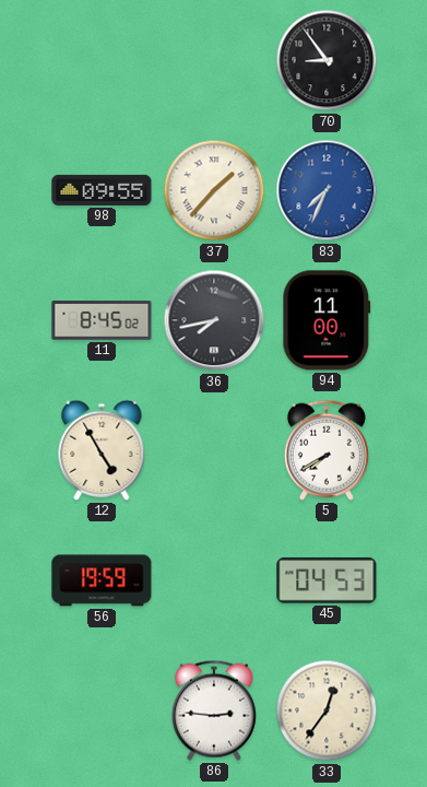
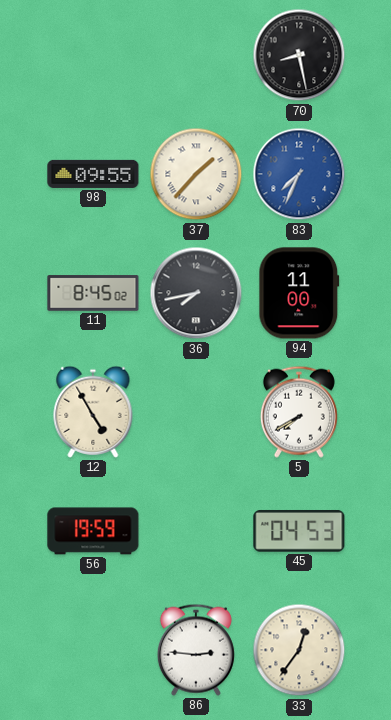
70: 8:54 -> 8:28
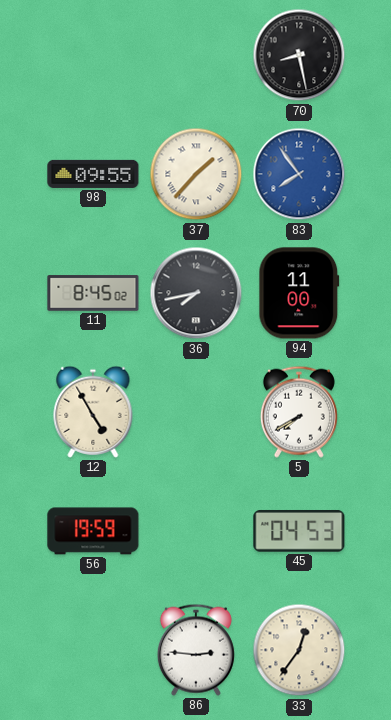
83: 7:34 -> 7:54
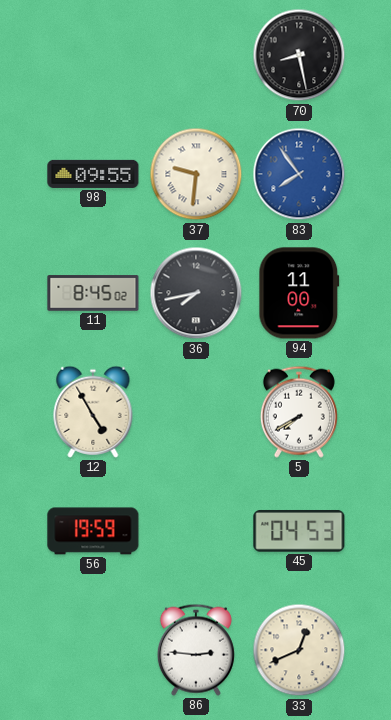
37: 1:37 -> 9:31
33: 12:36 -> 12:41
